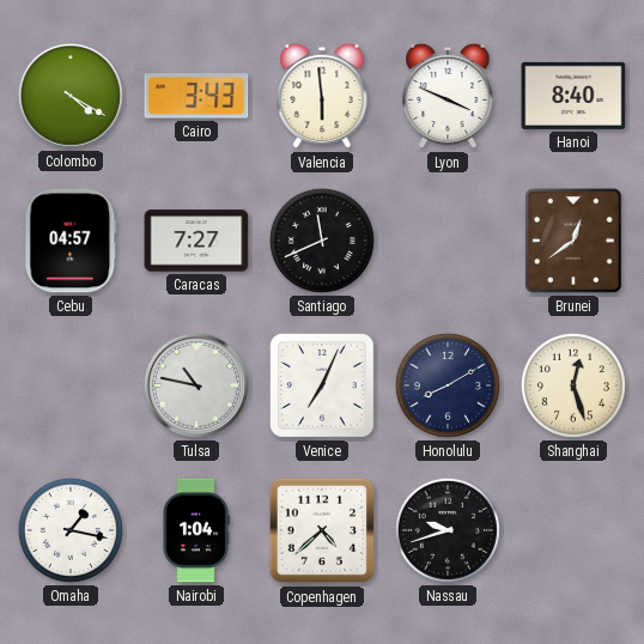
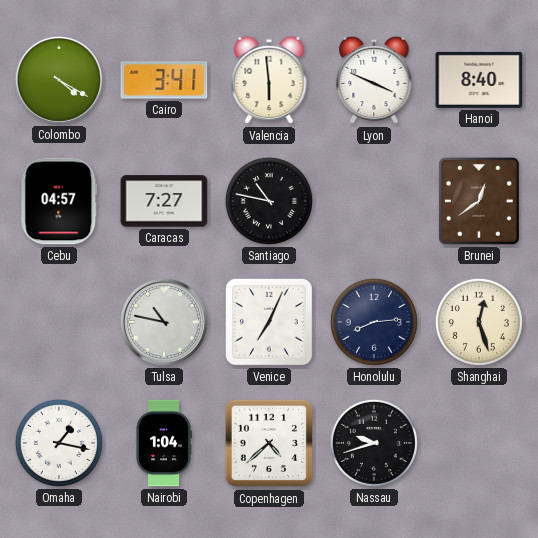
Cairo: 3:43 -> 3:41
Santiago: 11:41 -> 10:47
Honolulu: 8:10 -> 8:14
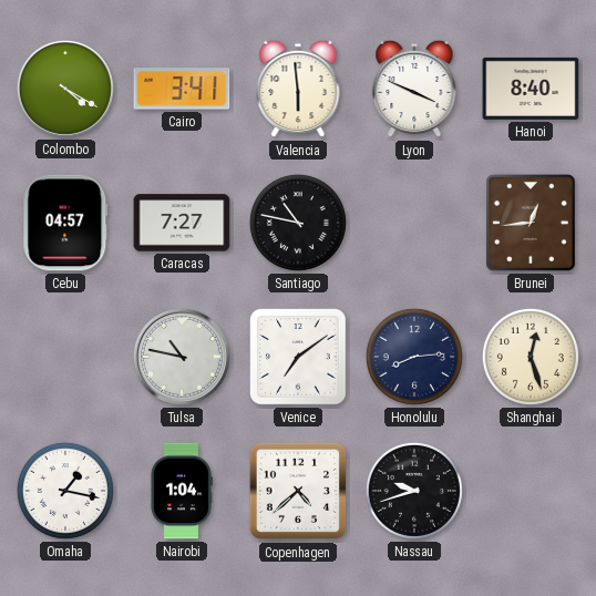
Brunei: 12:39 -> 12:44
Venice: 7:04 -> 7:09
